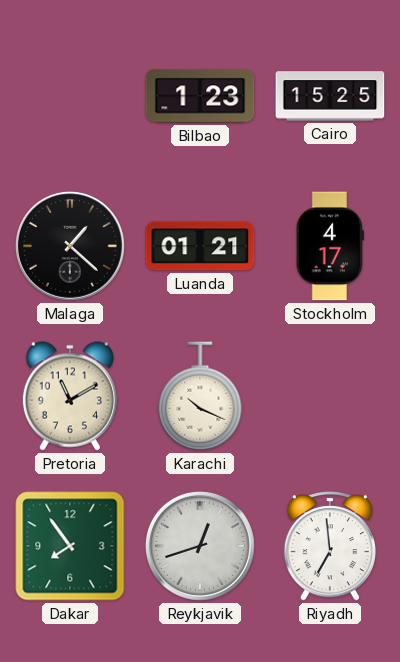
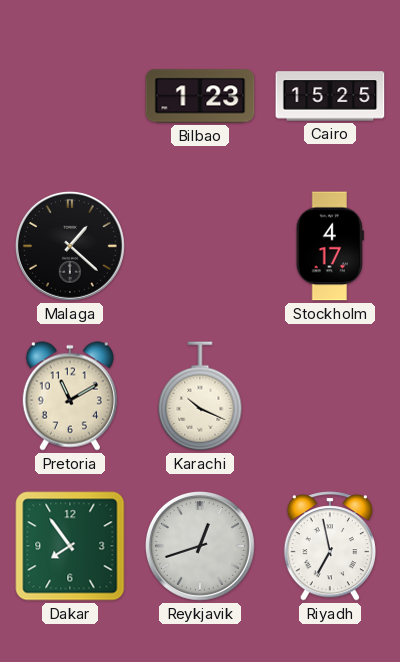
Luanda: 01:21 -> none
Riyadh: 6:59 -> 6:58
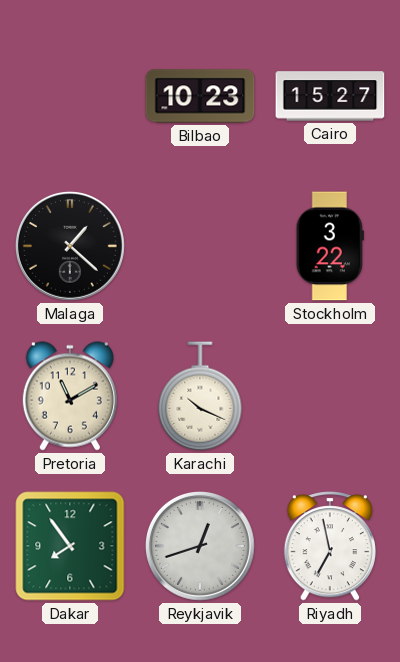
Bilbao: 1:23 -> 10:23
Cairo: 15:25 -> 15:27
Stockholm: 4:17 -> 3:22
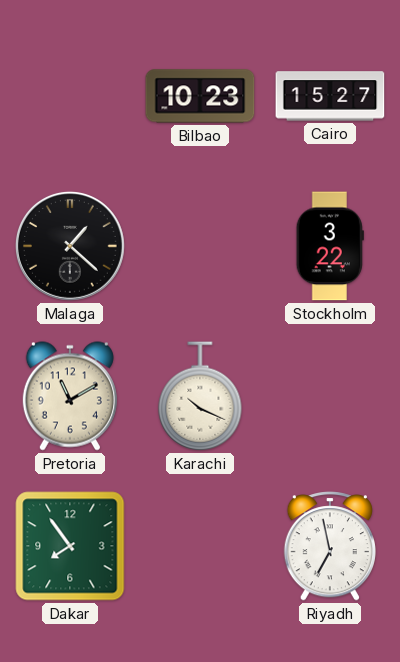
Reykjavik: 12:42 -> none
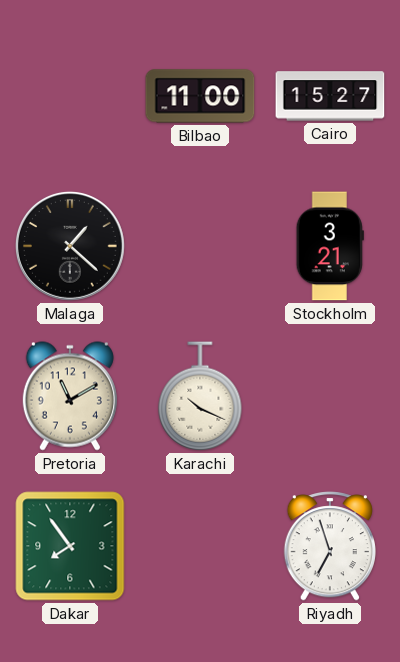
Bilbao: 10:23 -> 11:00
Stockholm: 3:22 -> 3:21
Riyadh: 6:58 -> 6:57
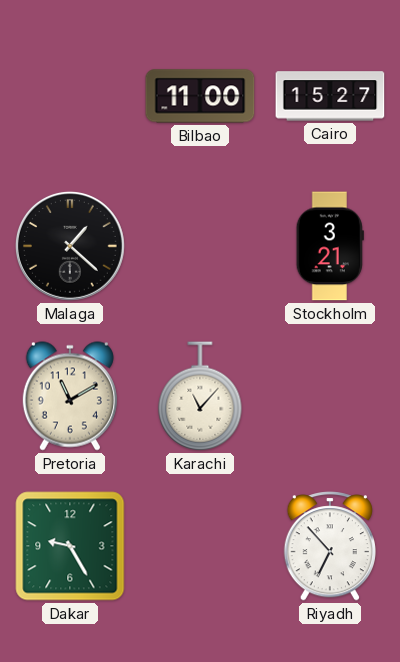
Karachi: 10:19 -> 11:07
Dakar: 7:54 -> 9:25
Riyadh: 6:57 -> 6:53
